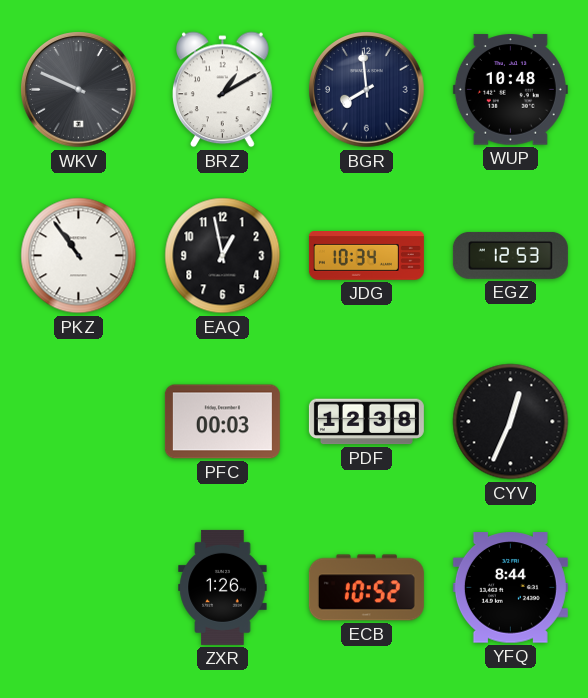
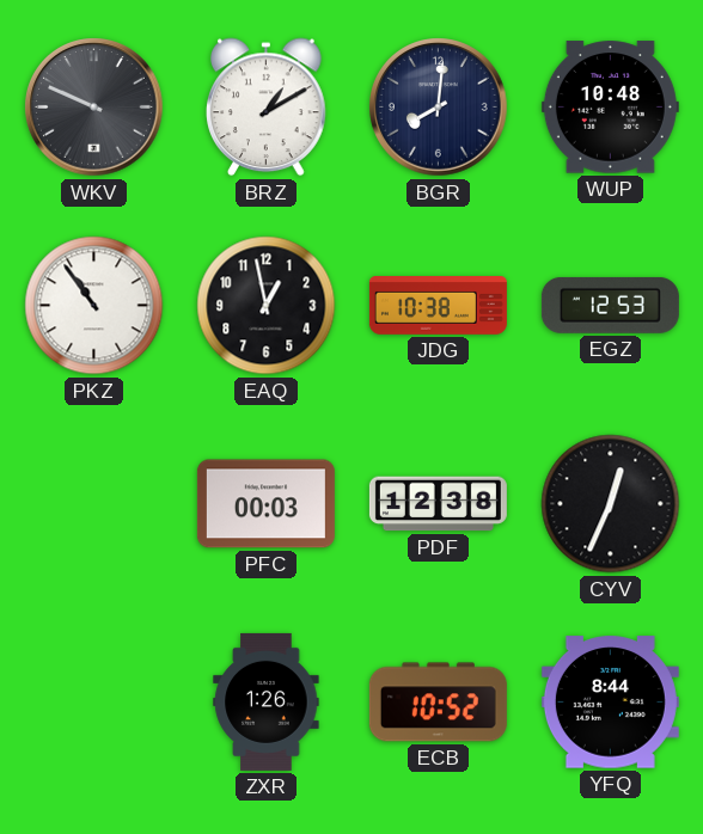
BGR: 7:59 -> 8:01
JDG: 10:34 -> 10:38
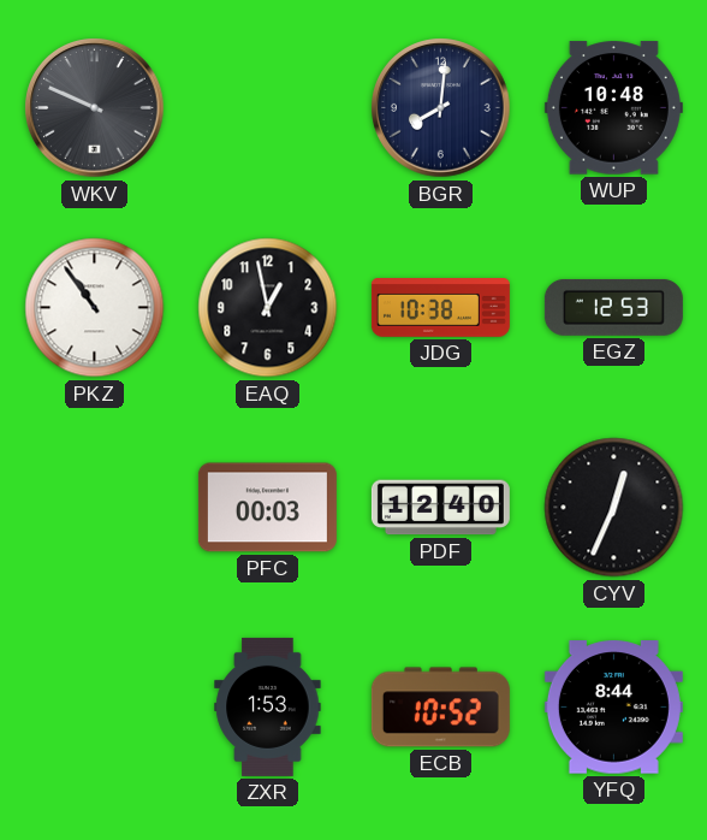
BRZ: 1:10 -> none
PDF: 12:38 -> 12:40
ZXR: 1:26 -> 1:53
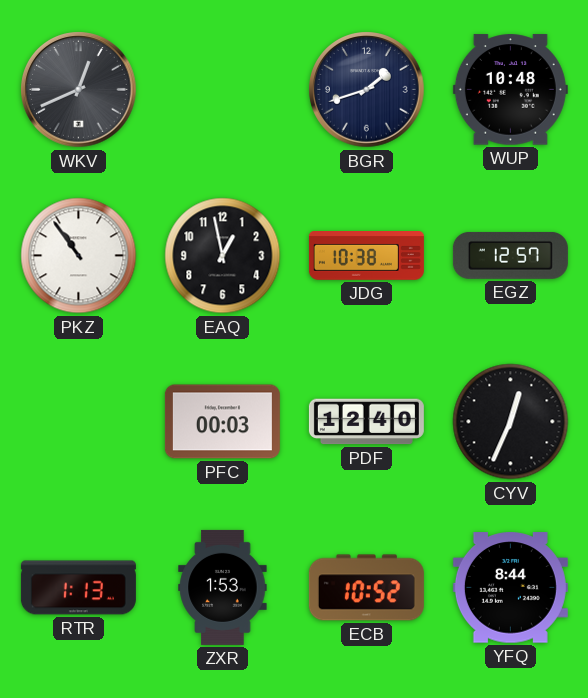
WKV: 9:49 -> 12:41
BGR: 8:01 -> 1:42
EGZ: 12:53 -> 12:57
RTR: none -> 1:13
